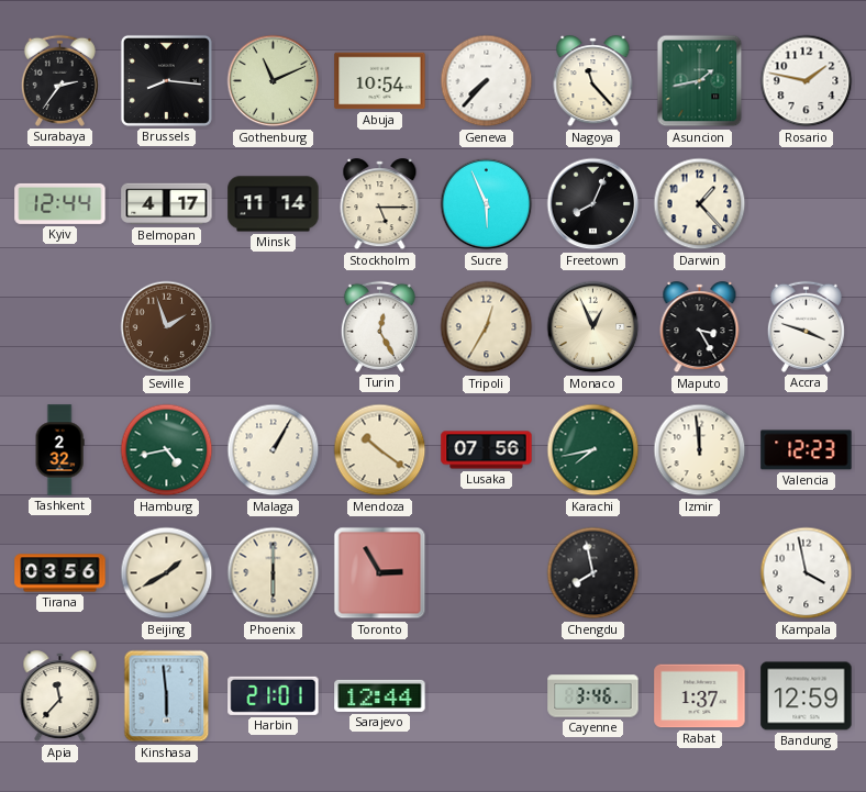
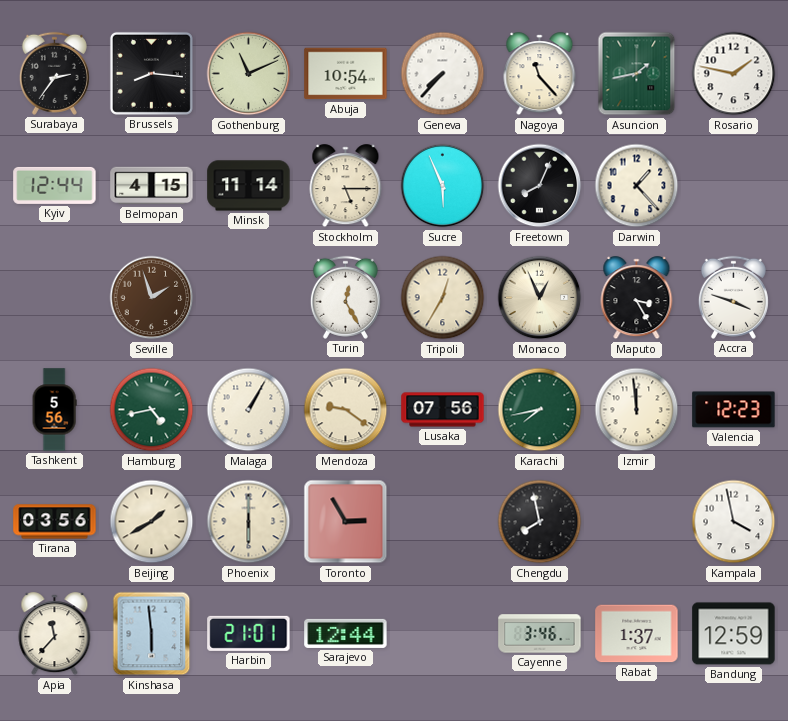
Belmopan: 4:17 -> 4:15
Tashkent: 2:32 -> 5:56
Mendoza: 10:21 -> 9:21
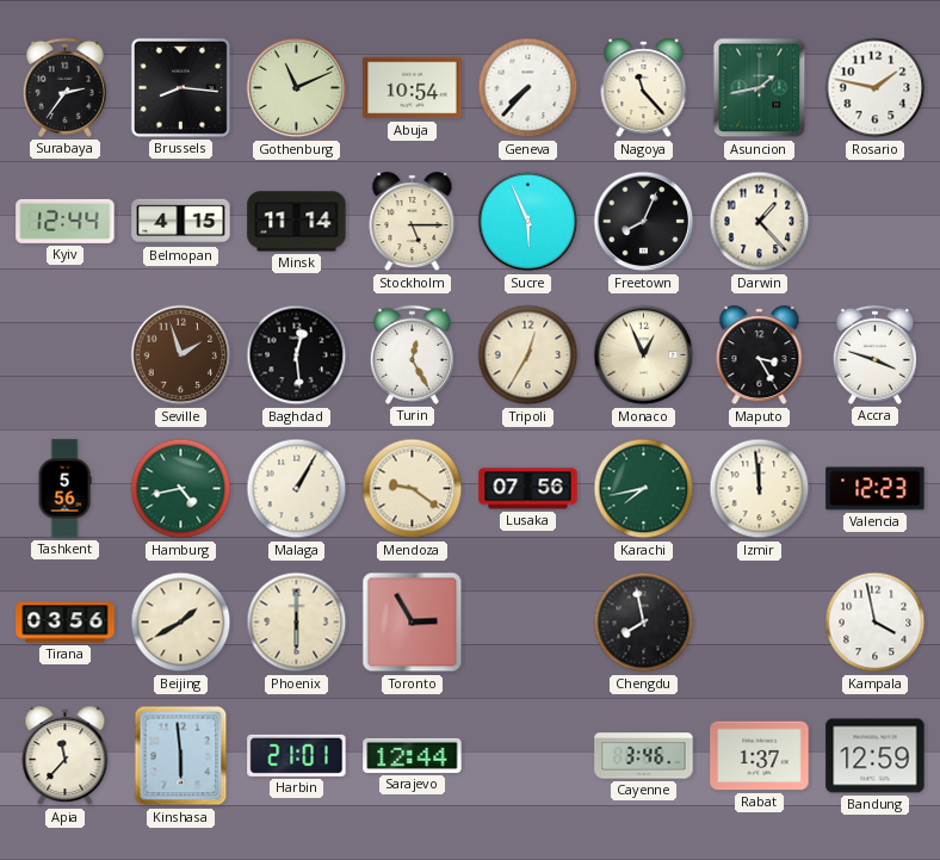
Baghdad: none -> 12:29
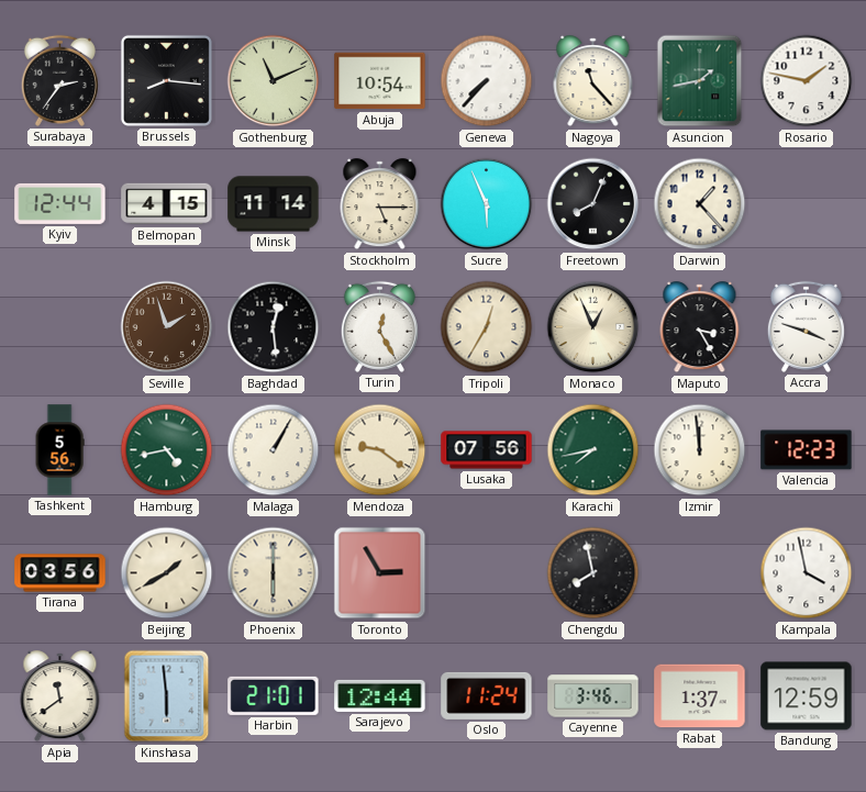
Apia: 11:37 -> 11:39
Oslo: none -> 11:24
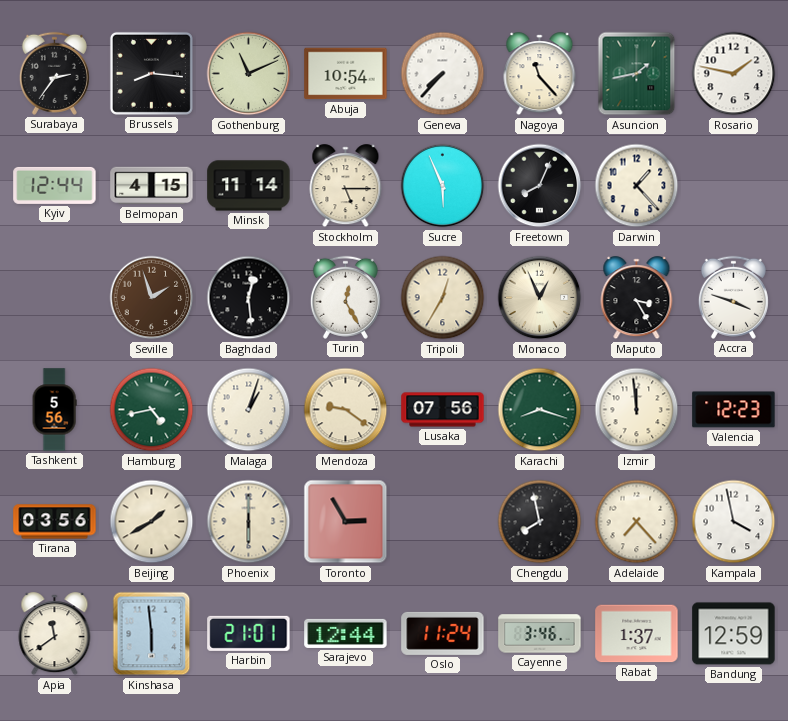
Malaga: 1:05 -> 1:03
Karachi: 7:43 -> 8:18
Adelaide: none -> 7:23
